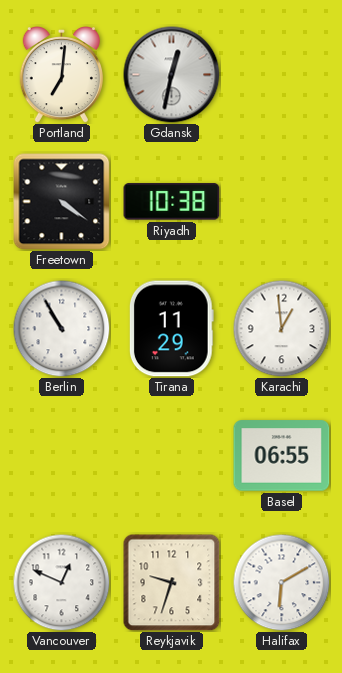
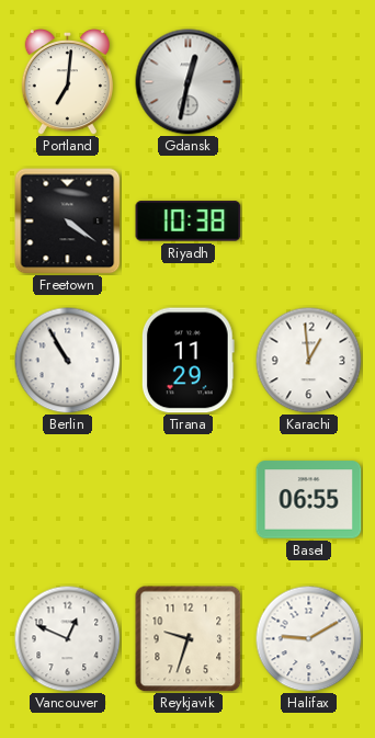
Halifax: 6:10 -> 9:10
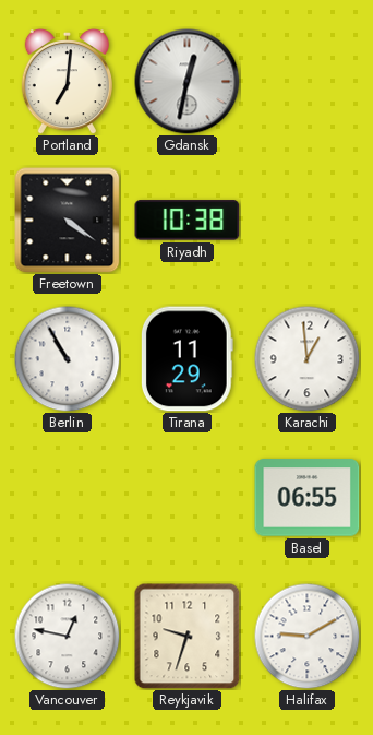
Vancouver: 12:49 -> 12:47
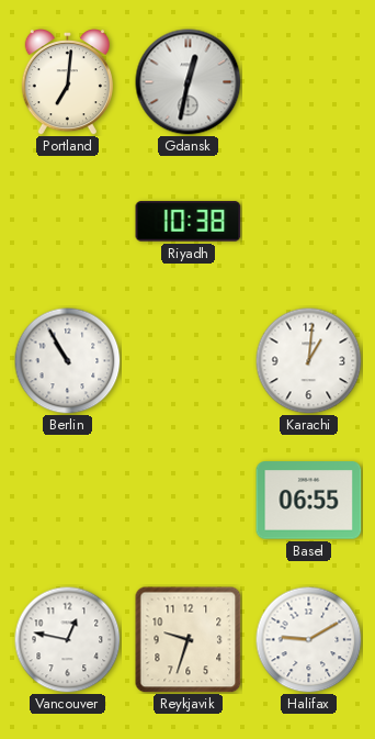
Freetown: 4:21 -> none
Tirana: 11:29 -> none
Karachi: 12:59 -> 1:01
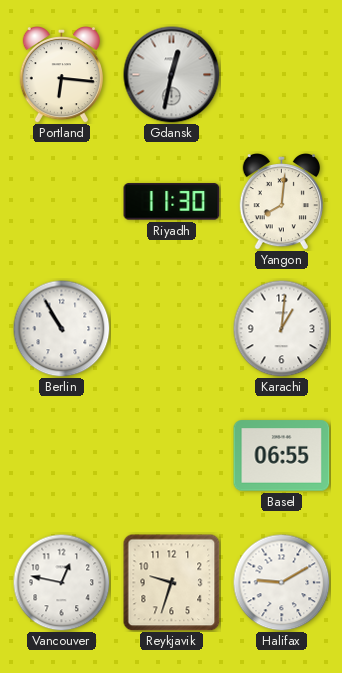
Portland: 7:01 -> 6:16
Riyadh: 10:38 -> 11:30
Yangon: none -> 8:01
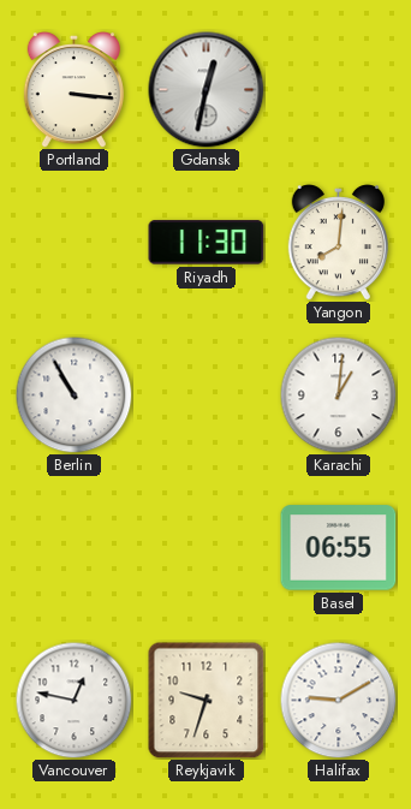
Portland: 6:16 -> 3:16
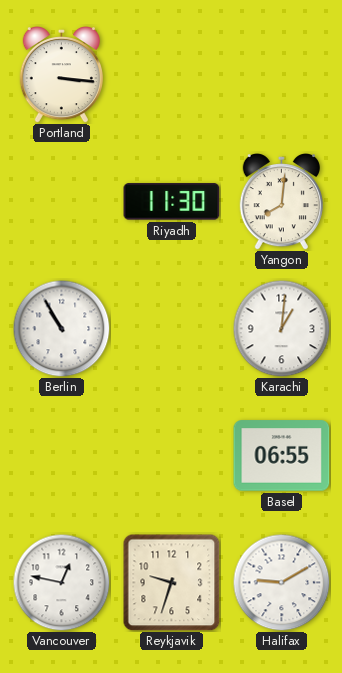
Gdansk: 12:32 -> none
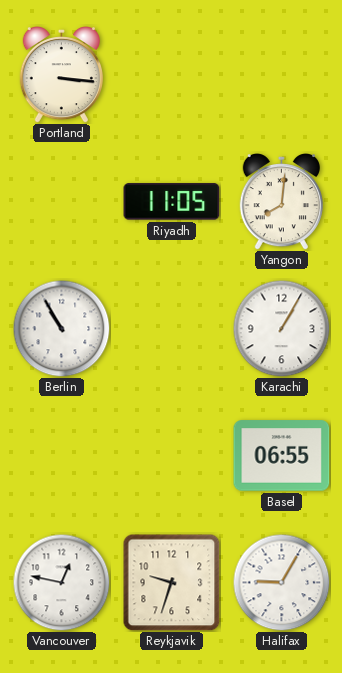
Riyadh: 11:30 -> 11:05
Karachi: 1:01 -> 1:05
Halifax: 9:10 -> 9:05
